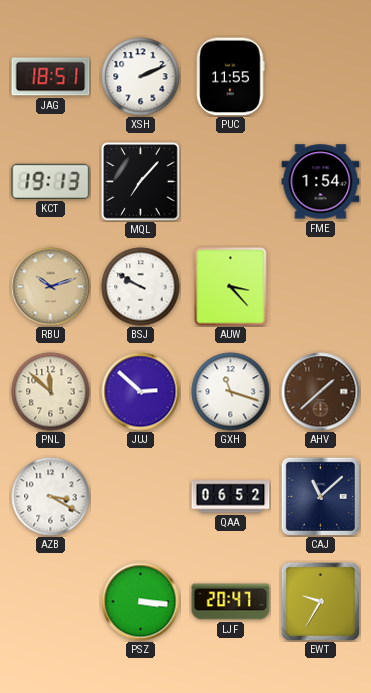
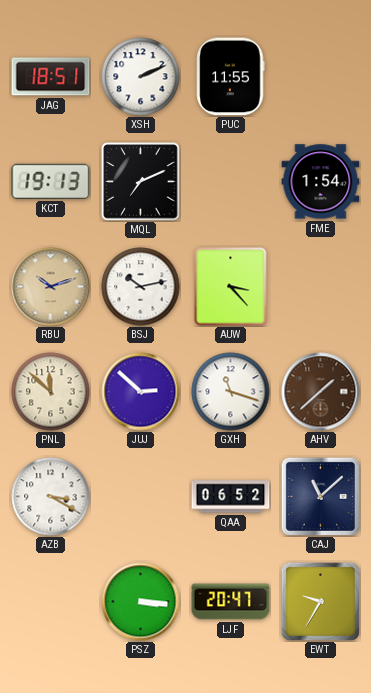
MQL: 7:07 -> 7:11
BSJ: 9:50 -> 10:13
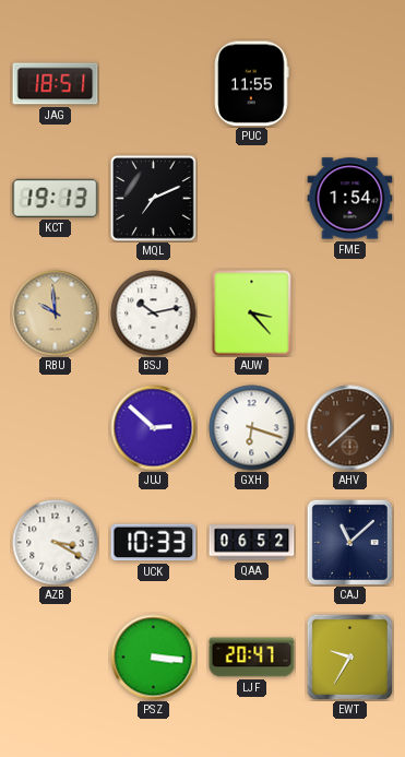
XSH: 2:11 -> none
RBU: 10:12 -> 9:59
PNL: 11:52 -> none
GXH: 11:18 -> 6:18
UCK: none -> 10:33
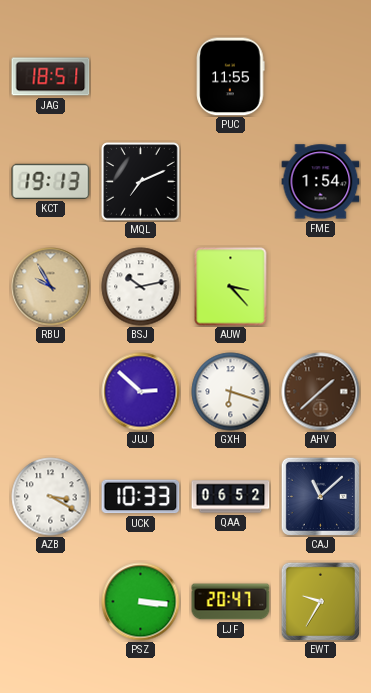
RBU: 9:59 -> 9:55
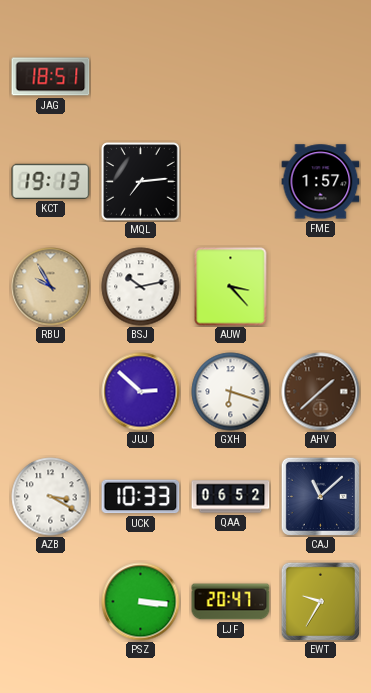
PUC: 11:55 -> none
MQL: 7:11 -> 7:14
FME: 1:54 -> 1:57
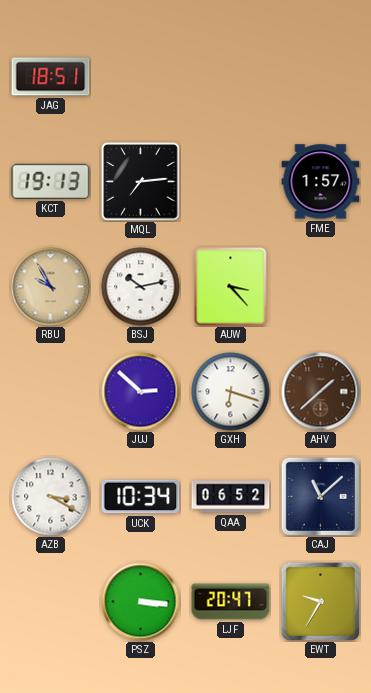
UCK: 10:33 -> 10:34
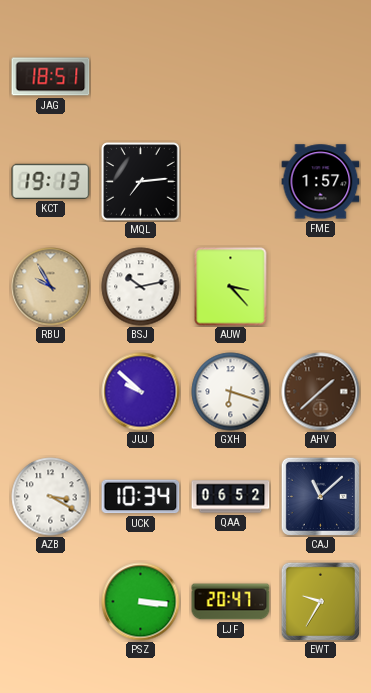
JUJ: 2:52 -> 9:52
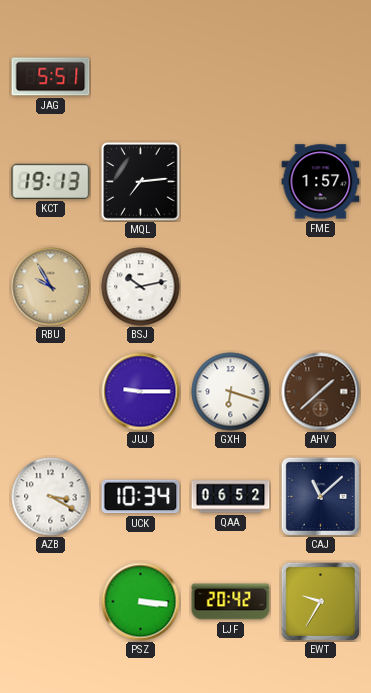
JAG: 18:51 -> 5:51
AUW: 3:23 -> none
JUJ: 9:52 -> 9:15
LJF: 20:47 -> 20:42
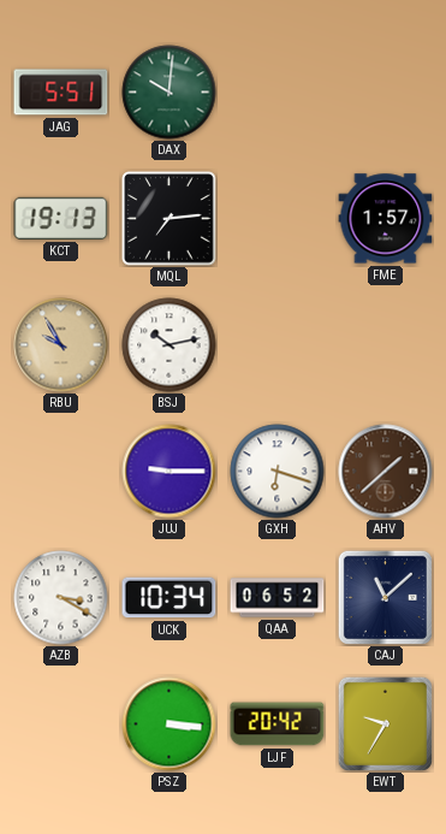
DAX: none -> 10:01
